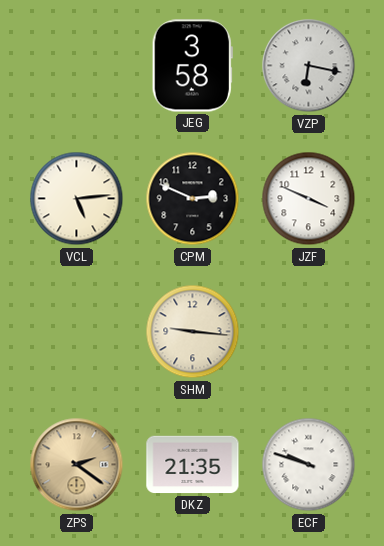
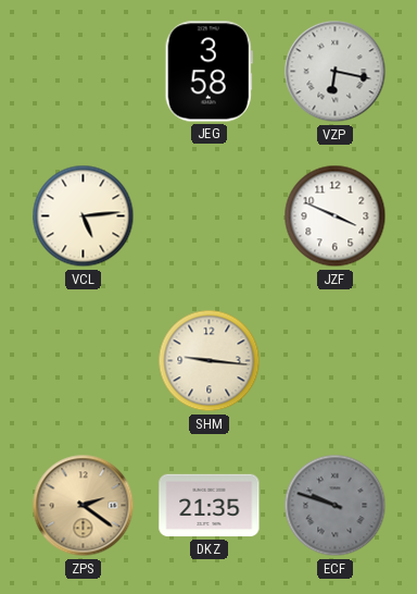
CPM: 2:49 -> none
ECF dial: white -> grey
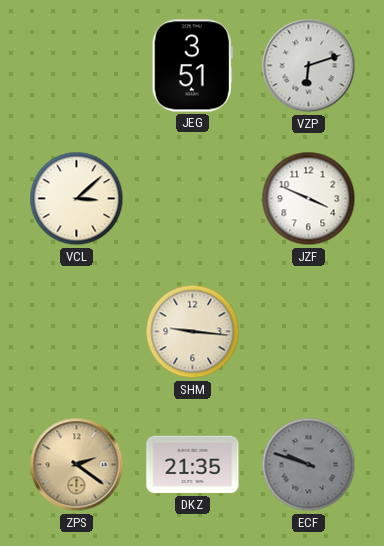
JEG: 3:58 -> 3:51
VZP: 6:17 -> 6:12
VCL: 5:14 -> 3:08
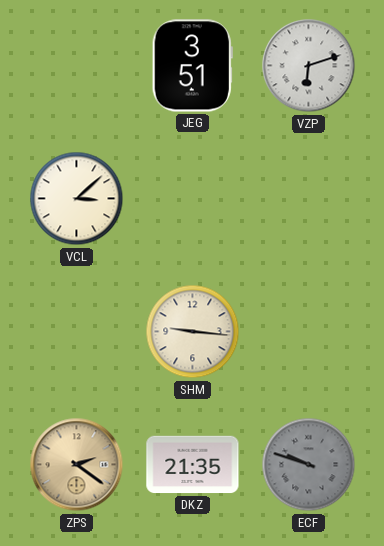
JZF: 3:49 -> none
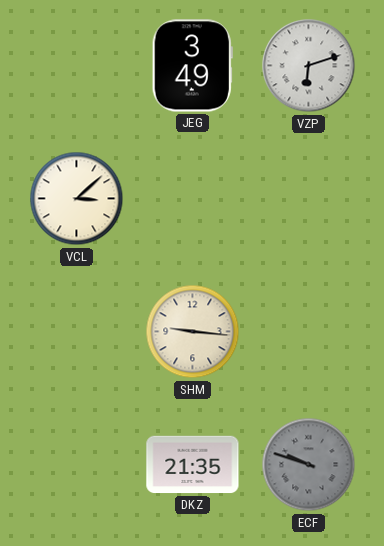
JEG: 3:51 -> 3:49
ZPS: 2:21 -> none
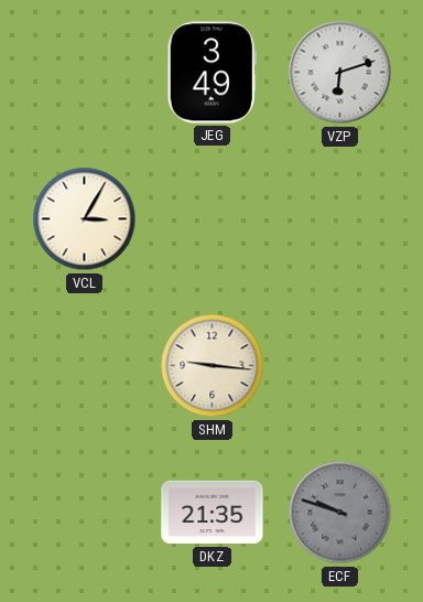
VCL: 3:08 -> 3:05
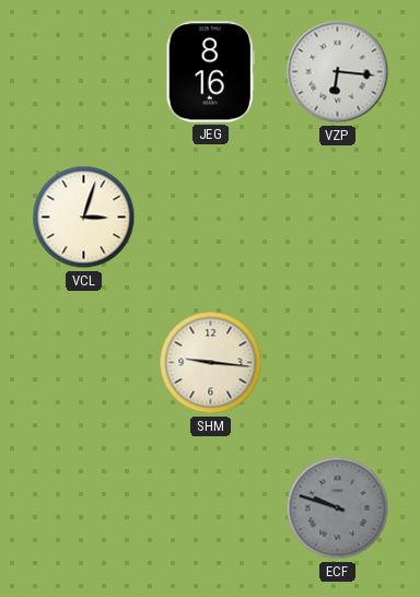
JEG: 3:49 -> 8:16
VZP: 6:12 -> 6:16
VCL: 3:05 -> 3:03
DKZ: 21:35 -> none
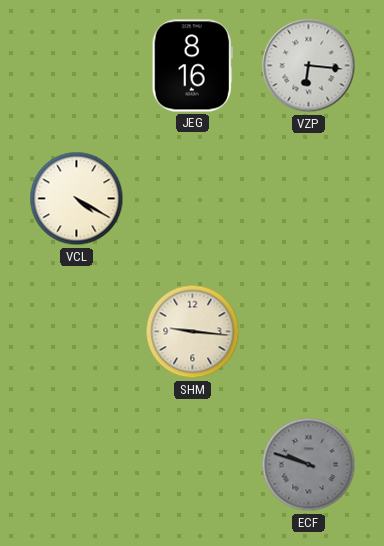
VCL: 3:03 -> 4:20
